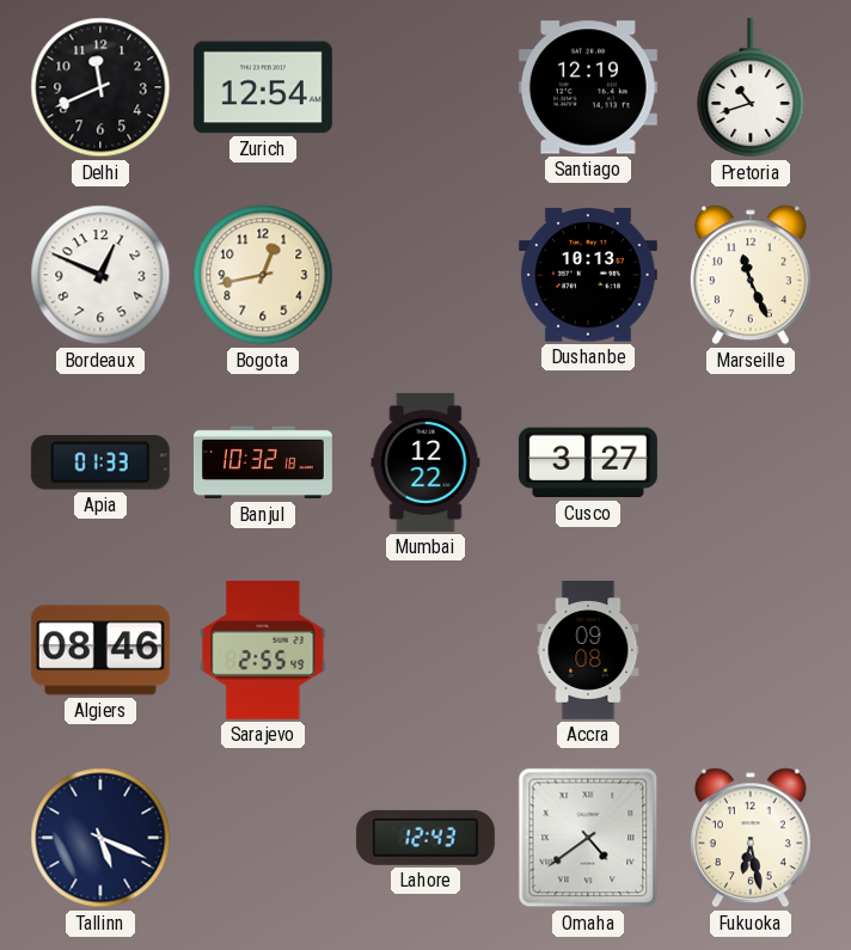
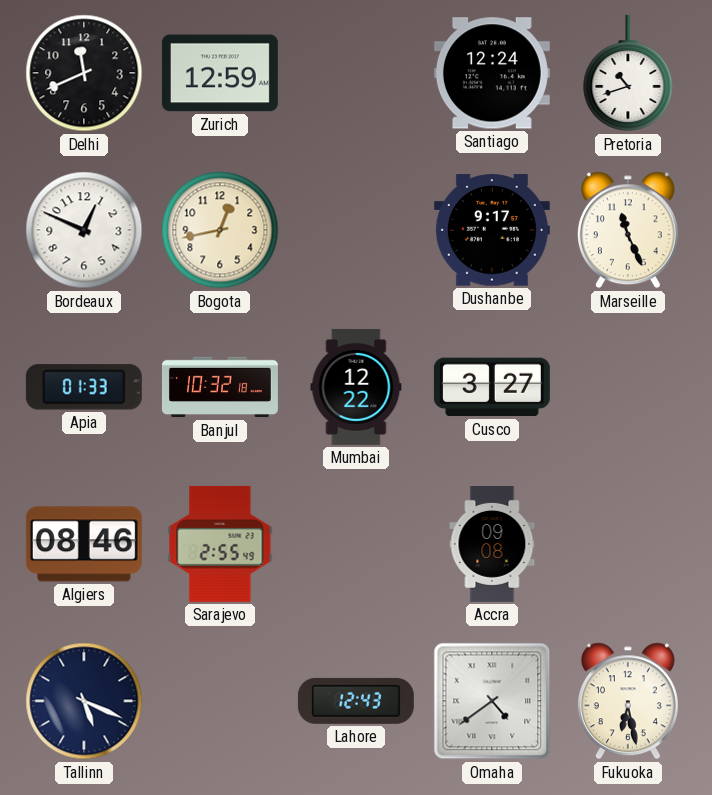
Zurich: 12:54 -> 12:59
Santiago: 12:19 -> 12:24
Dushanbe: 10:13 -> 9:17
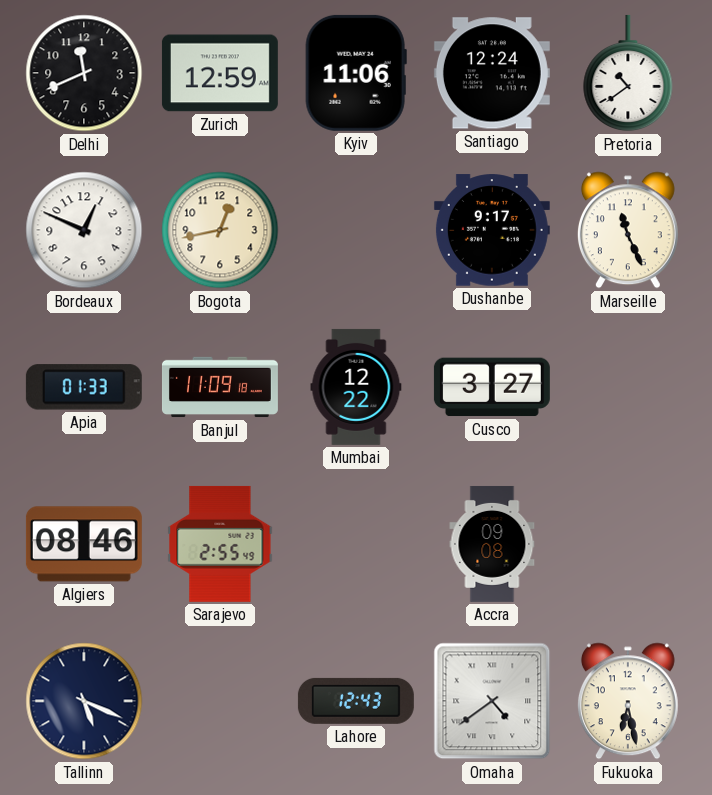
Kyiv: none -> 11:06
Pretoria: 10:42 -> 10:39
Banjul: 10:32 -> 11:09
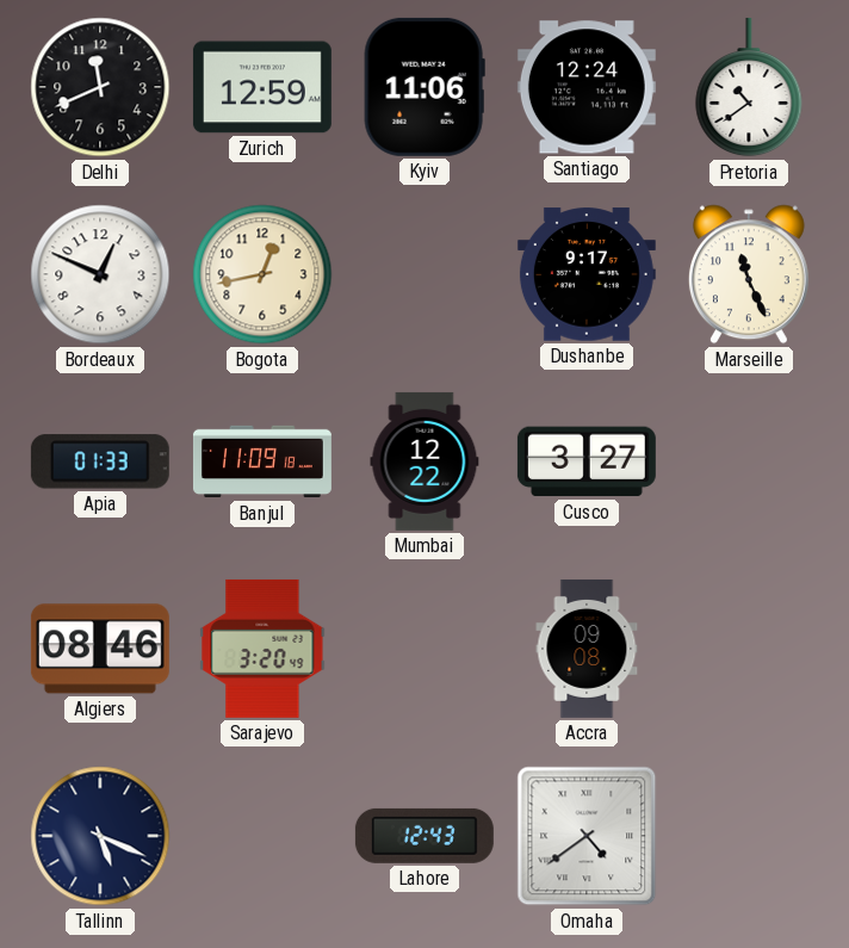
Sarajevo: 2:55 -> 3:20
Fukuoka: 6:28 -> none
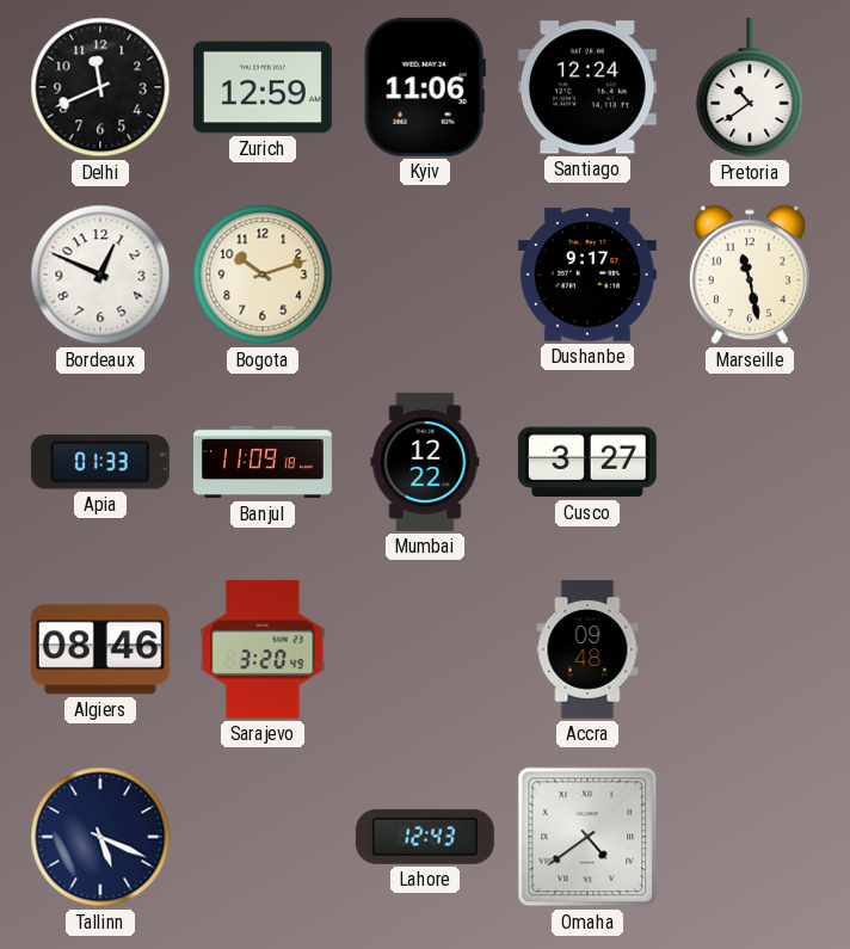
Bogota: 12:43 -> 10:12
Marseille: 11:26 -> 11:28
Accra: 09:08 -> 09:48
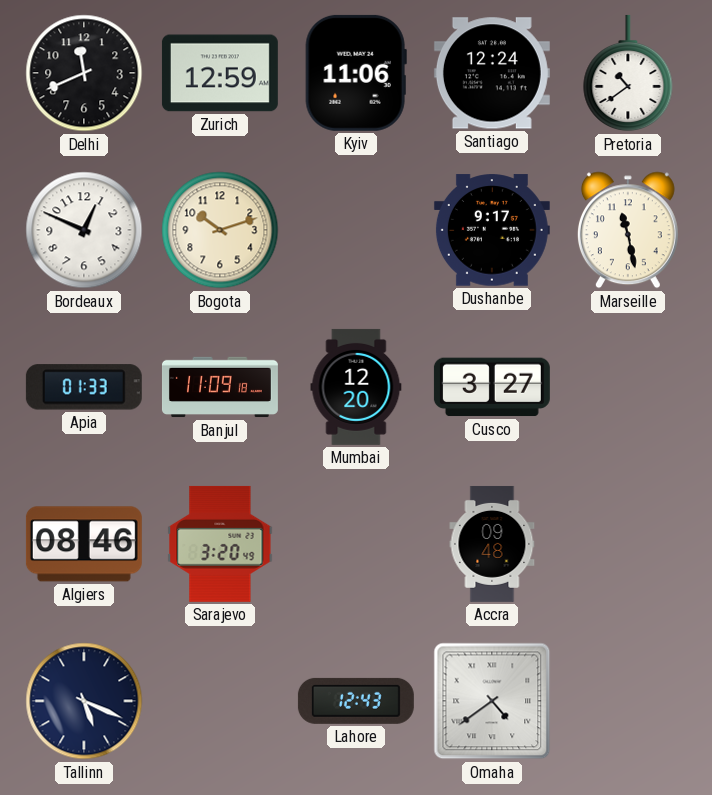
Mumbai: 12:22 -> 12:20
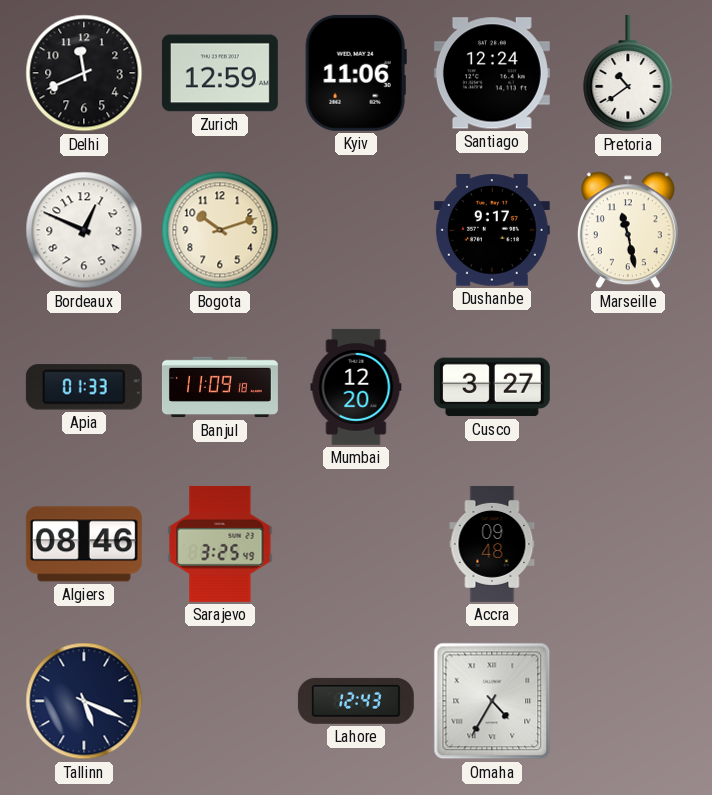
Sarajevo: 3:20 -> 3:25
Omaha: 4:39 -> 4:35
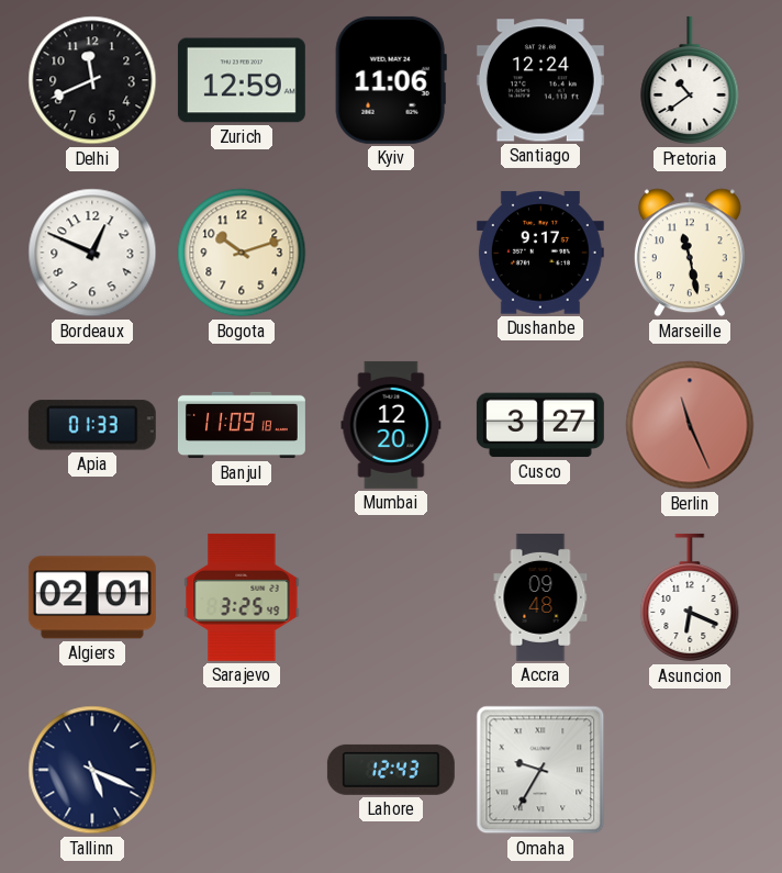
Berlin: none -> 11:26
Algiers: 08:46 -> 02:01
Asuncion: none -> 6:19
Omaha: 4:35 -> 9:35
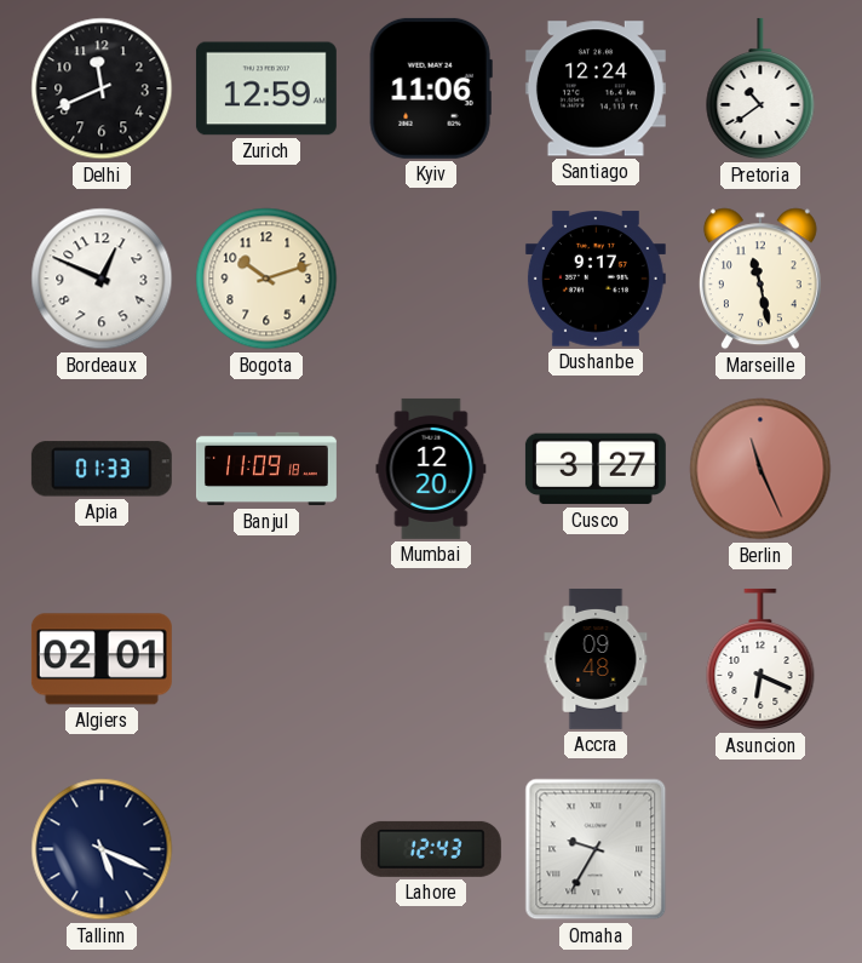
Sarajevo: 3:25 -> none
